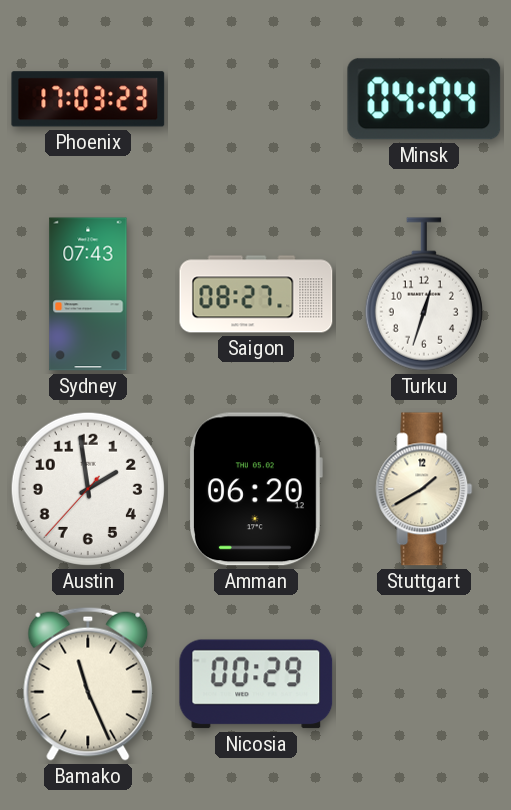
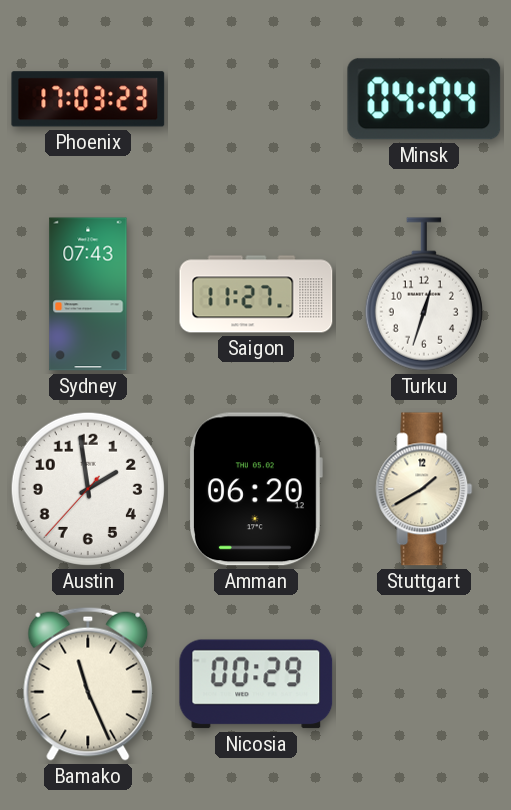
Saigon: 08:27 -> 11:27
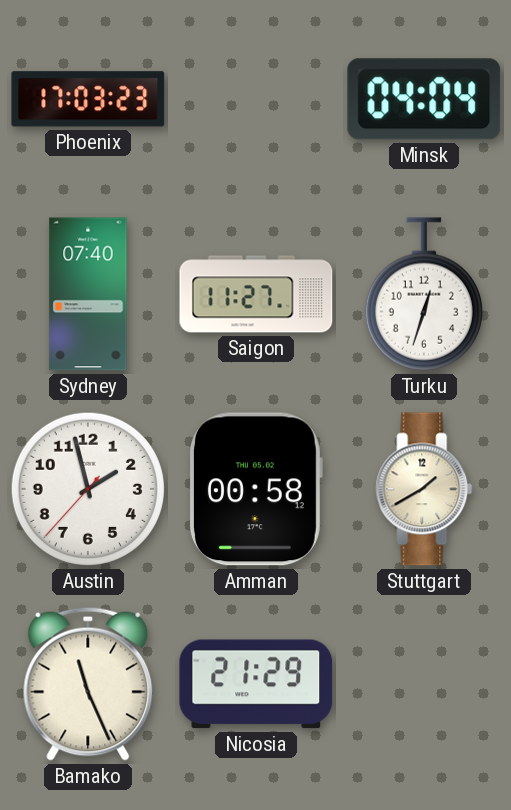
Sydney: 07:43 -> 07:40
Austin: 1:58 -> 1:57
Amman: 06:20 -> 00:58
Nicosia: 00:29 -> 21:29
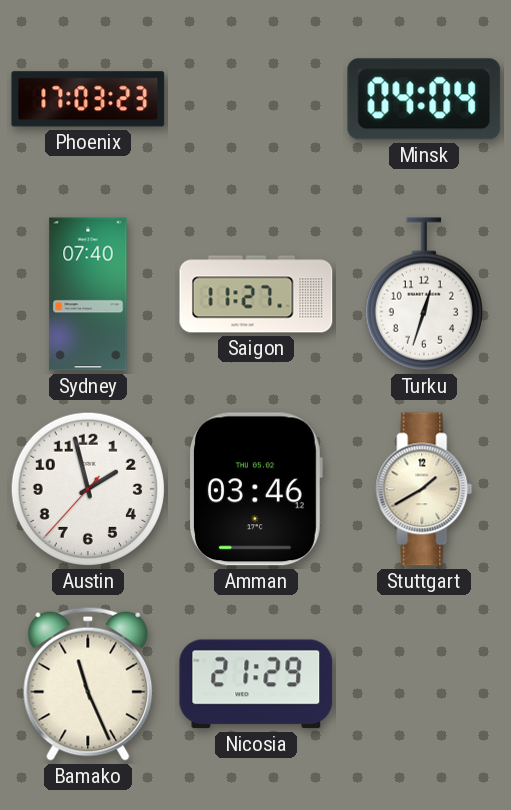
Amman: 00:58 -> 03:46
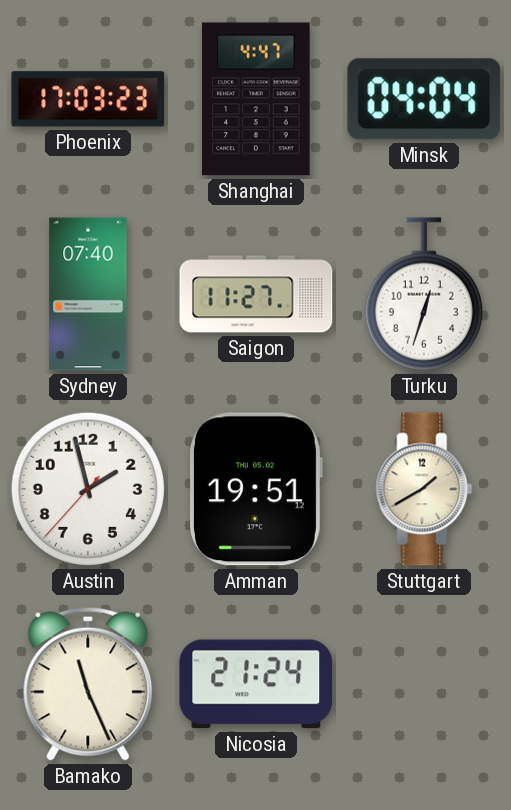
Shanghai: none -> 4:47
Amman: 03:46 -> 19:51
Nicosia: 21:29 -> 21:24
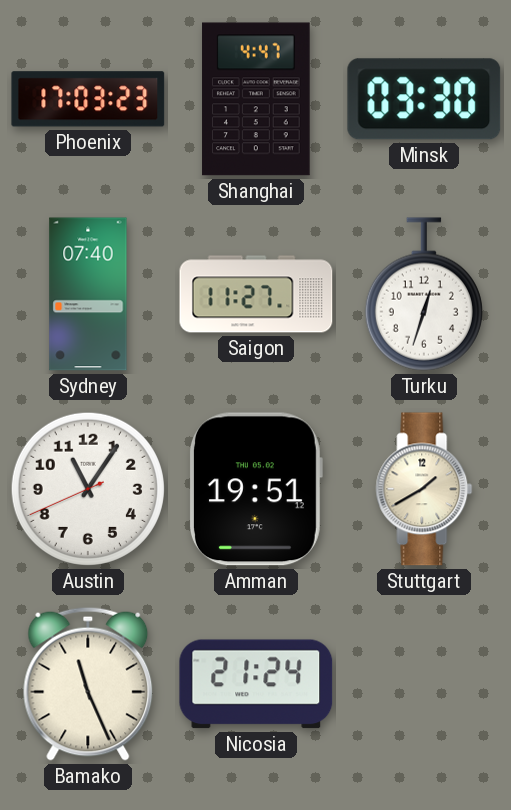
Minsk: 04:04 -> 03:30
Austin: 1:57 -> 11:05
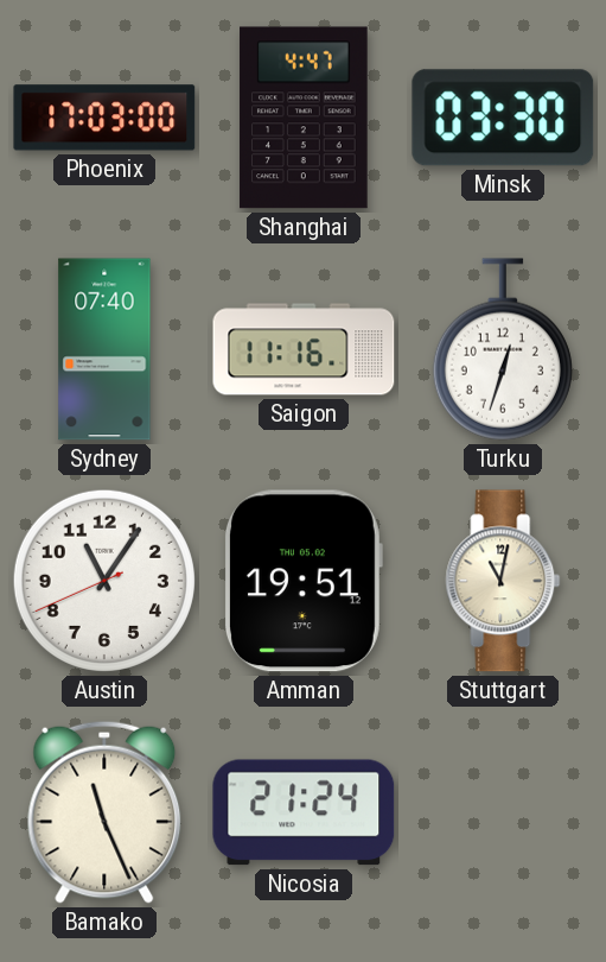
Phoenix: 17:03:23 -> 17:03:00
Saigon: 11:27 -> 11:16
Stuttgart: 1:40 -> 11:02
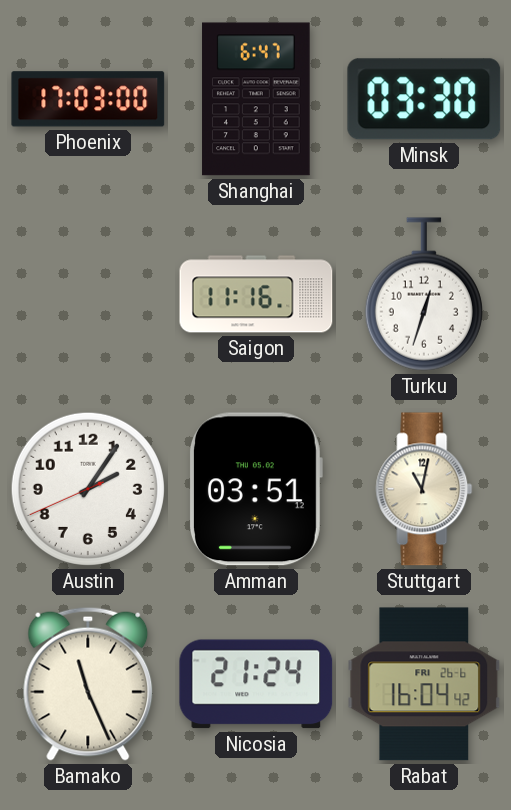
Shanghai: 4:47 -> 6:47
Sydney: 07:40 -> none
Austin: 11:05 -> 2:05
Amman: 19:51 -> 03:51
Rabat: none -> 16:04
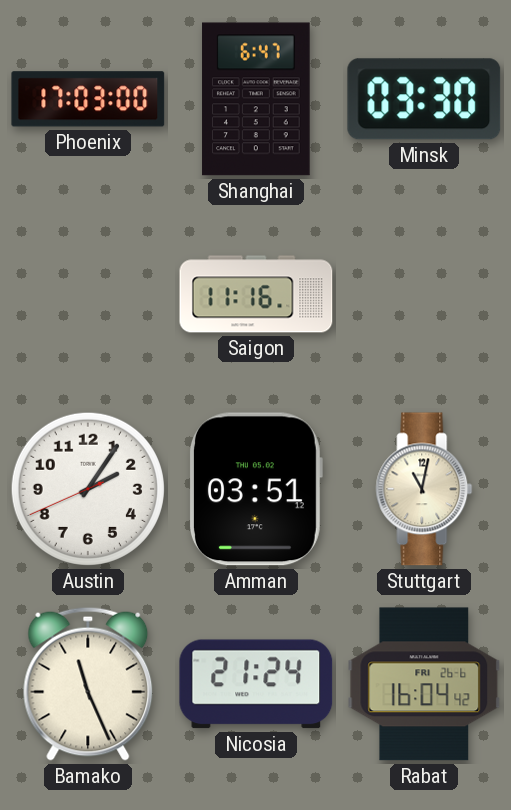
Turku: 12:33 -> none
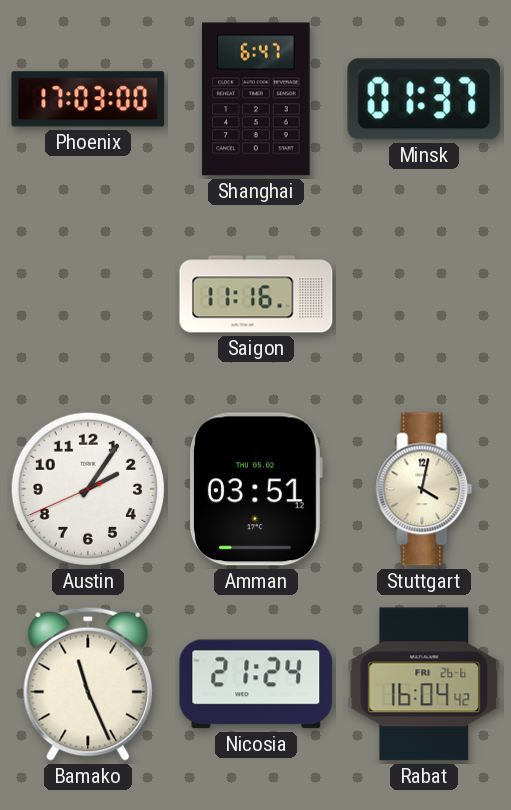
Minsk: 03:30 -> 01:37
Stuttgart: 11:02 -> 4:02
